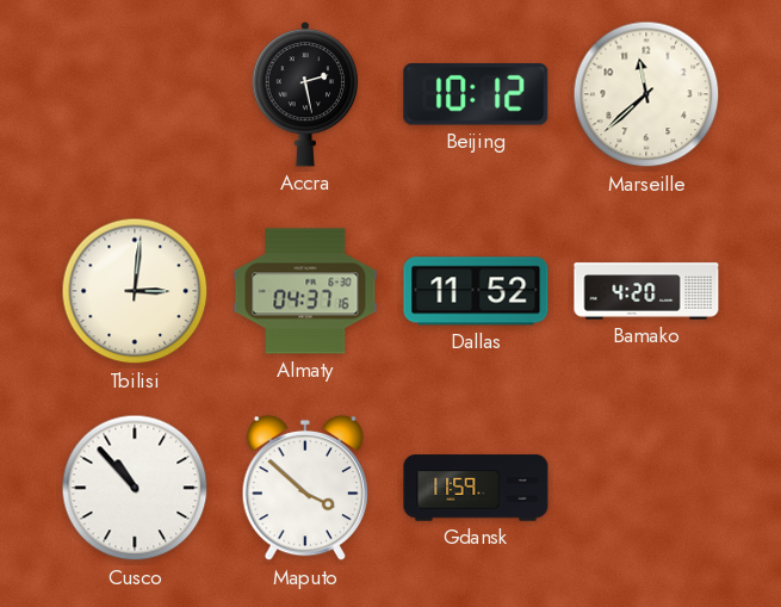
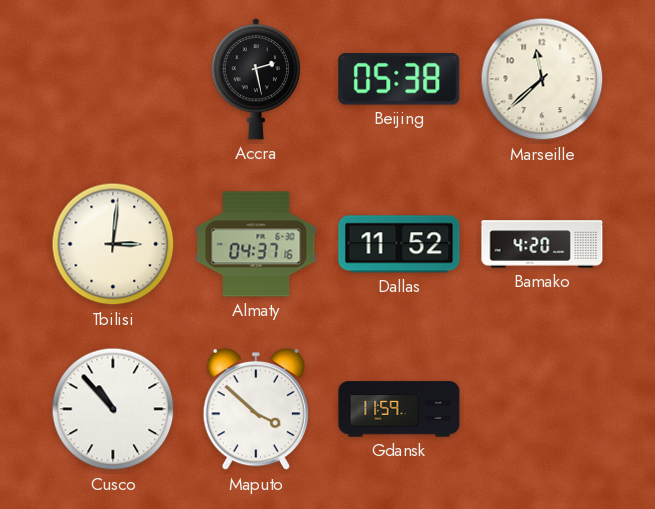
Beijing: 10:12 -> 05:38
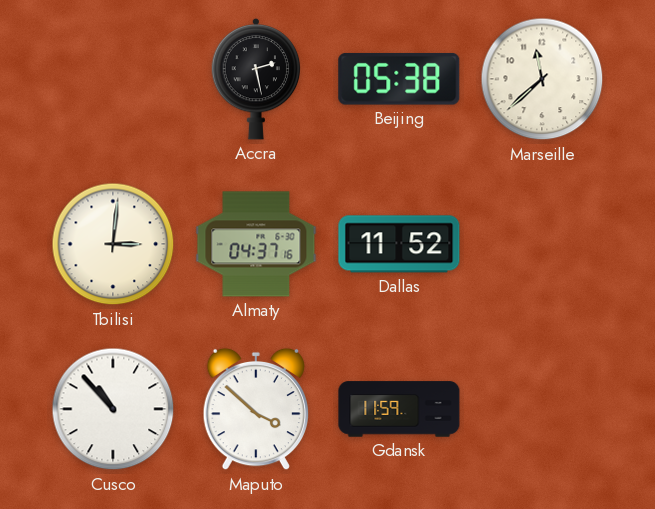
Bamako: 4:20 -> none
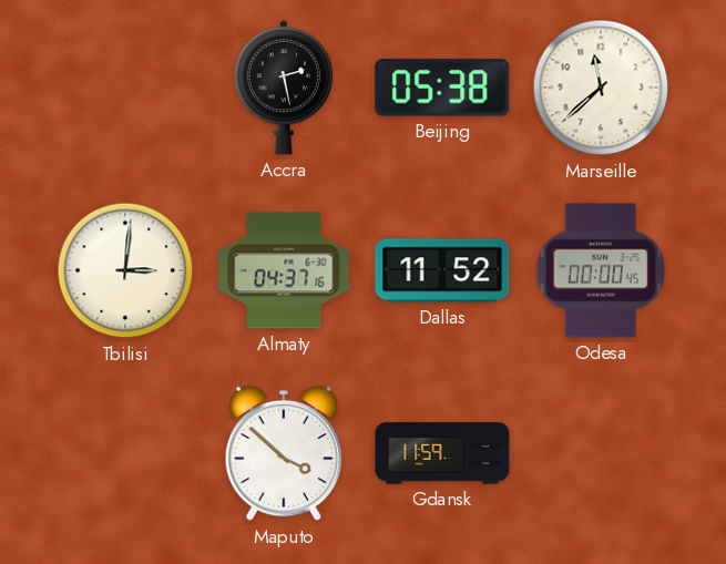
Odesa: none -> 00:00
Cusco: 10:53 -> none
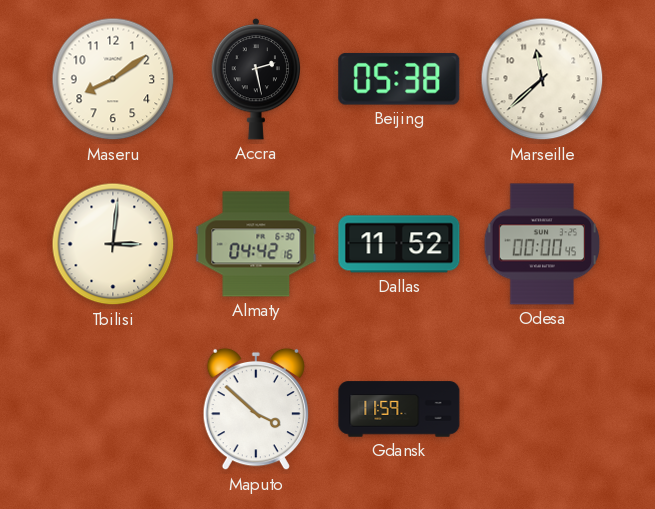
Maseru: none -> 8:09
Almaty: 04:37 -> 04:42
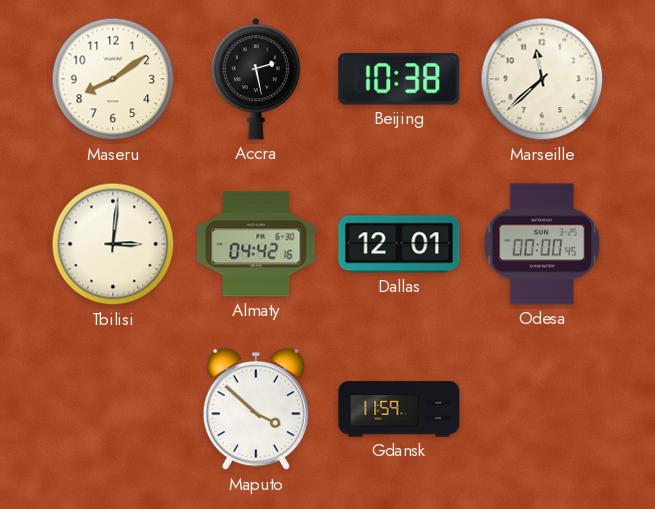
Beijing: 05:38 -> 10:38
Dallas: 11:52 -> 12:01
